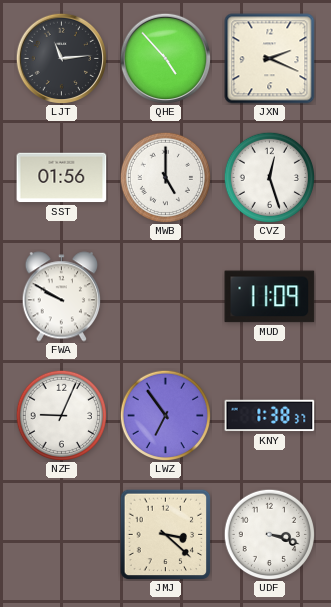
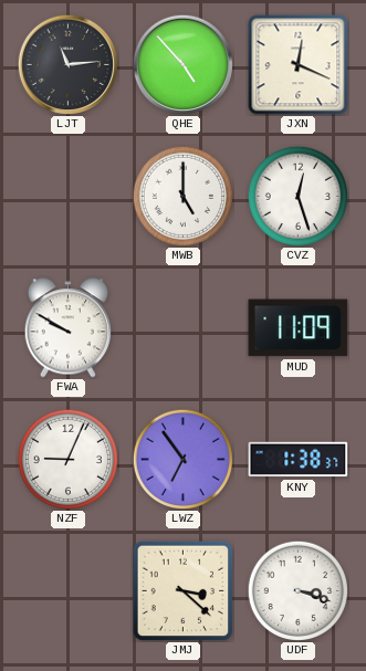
JXN: 2:19 -> 12:19
SST: 01:56 -> none
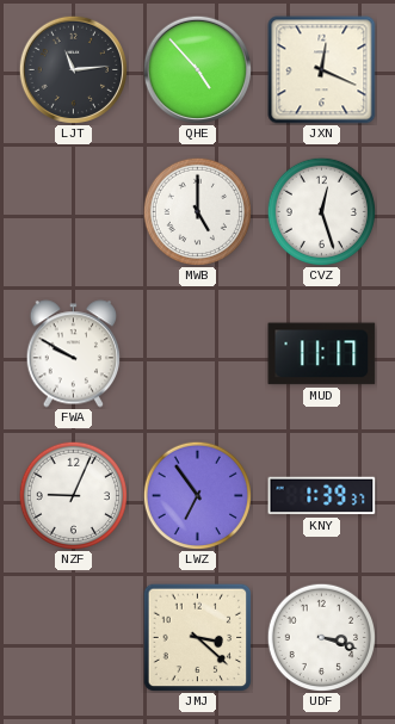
MUD: 11:09 -> 11:17
KNY: 1:38 -> 1:39
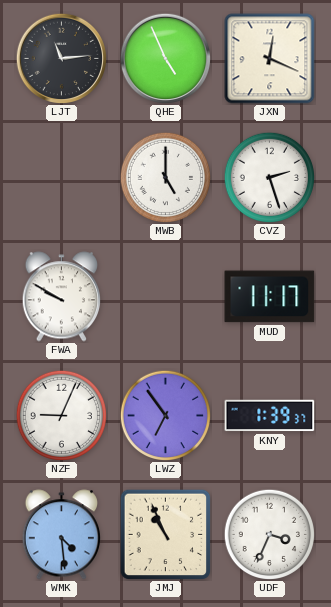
QHE: 4:53 -> 4:56
CVZ: 12:27 -> 2:27
WMK: none -> 4:29
JMJ: 3:22 -> 10:56
UDF: 3:18 -> 3:34
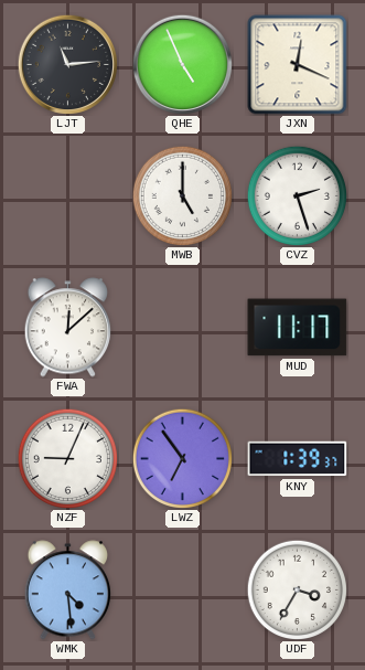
FWA: 9:50 -> 12:08
JMJ: 10:56 -> none
UDF: 3:34 -> 3:35
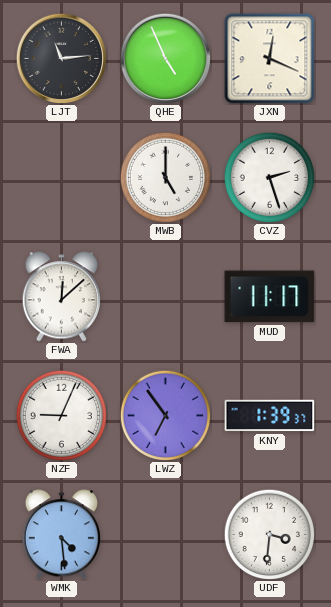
UDF: 3:35 -> 3:31
